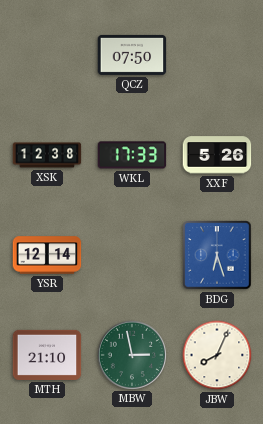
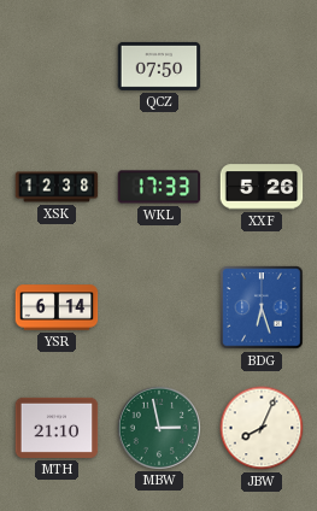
YSR: 12:14 -> 6:14
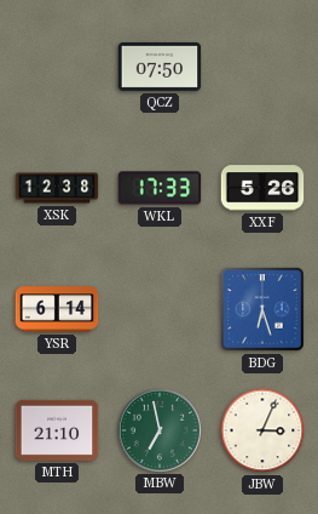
MBW: 2:58 -> 6:58
JBW: 8:04 -> 3:04
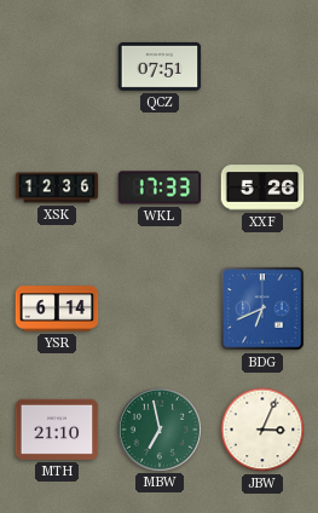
QCZ: 07:50 -> 07:51
XSK: 12:38 -> 12:36
BDG: 6:27 -> 6:41
